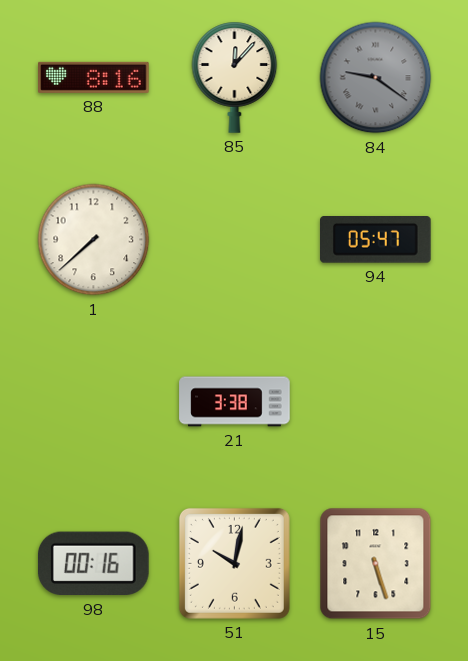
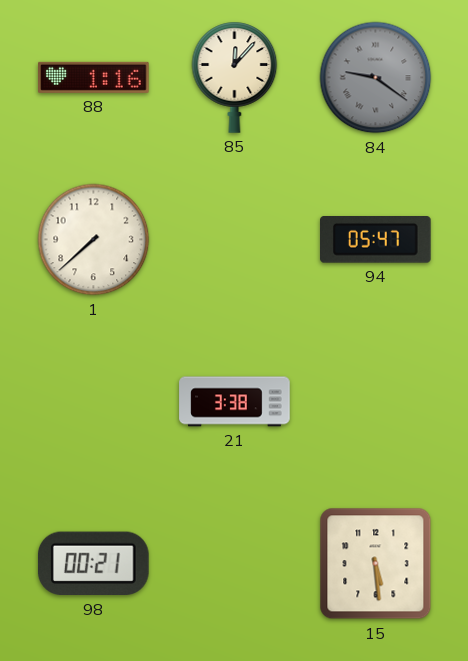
88: 8:16 -> 1:16
98: 00:16 -> 00:21
51: 10:02 -> none
15: 5:27 -> 5:29
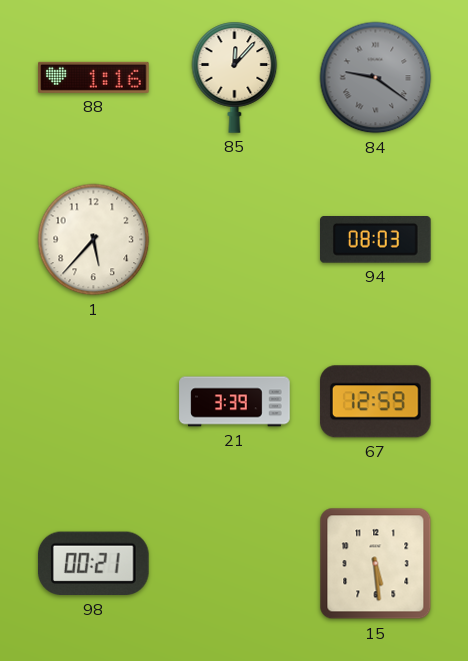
1: 7:38 -> 5:37
94: 05:47 -> 08:03
21: 3:38 -> 3:39
67: none -> 12:59
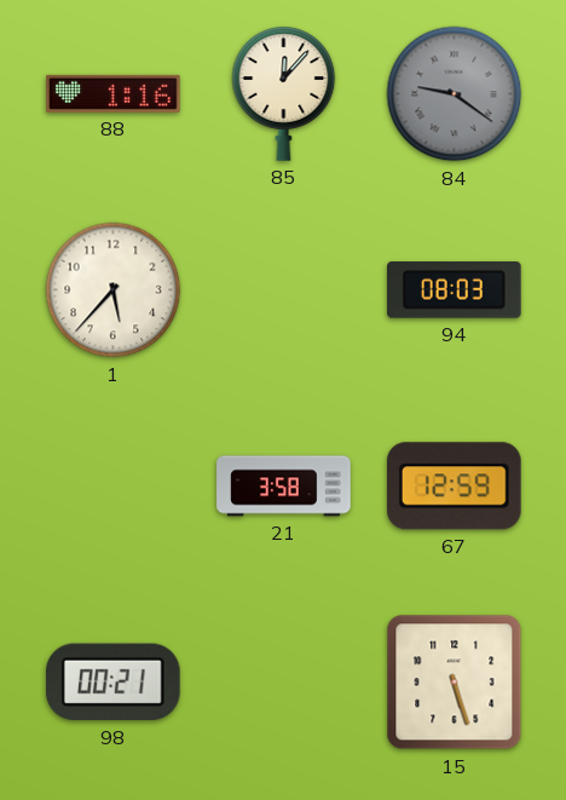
21: 3:39 -> 3:58
15: 5:29 -> 5:27
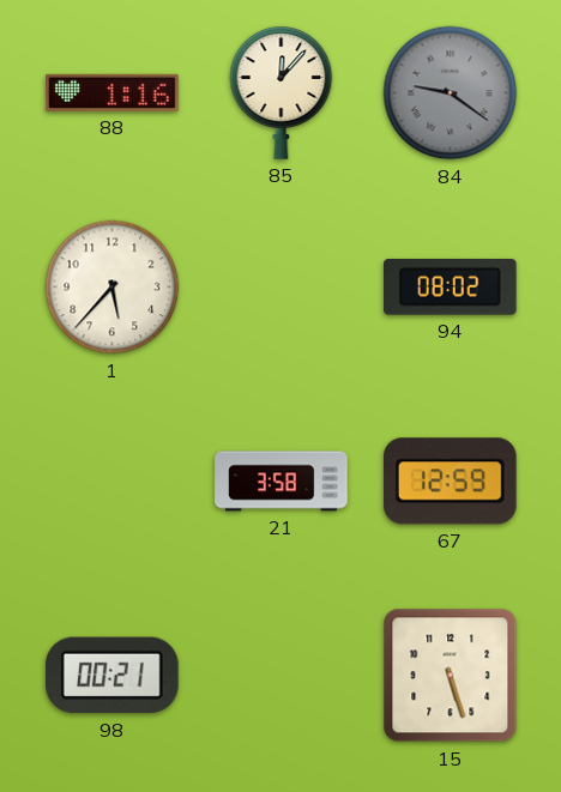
94: 08:03 -> 08:02
